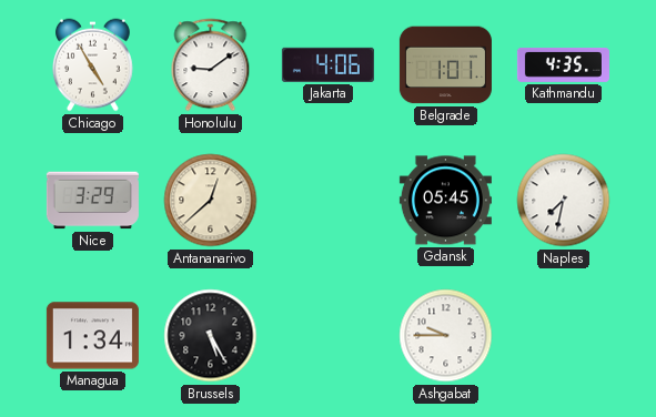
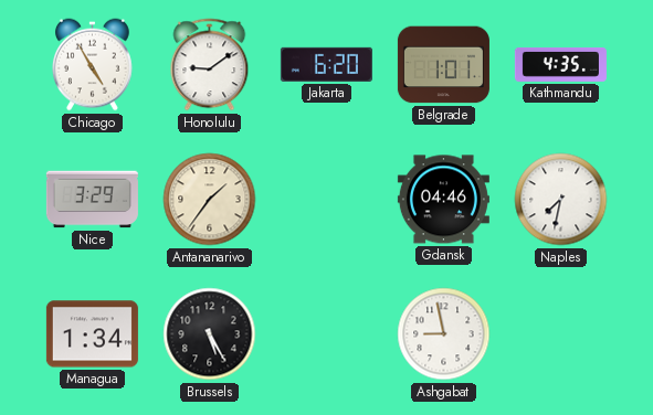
Jakarta: 4:06 -> 6:20
Antananarivo: 12:38 -> 1:36
Gdansk: 05:45 -> 04:46
Ashgabat: 9:45 -> 8:58
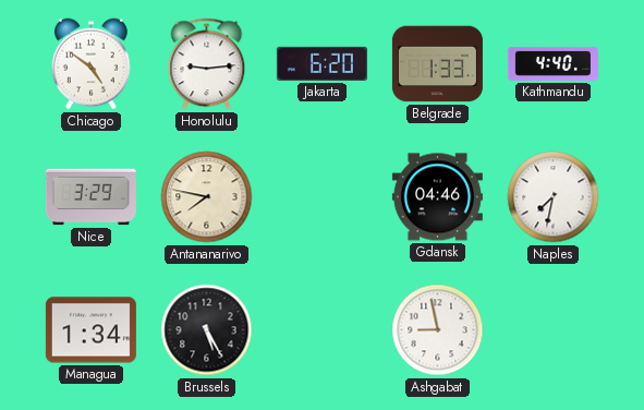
Chicago: 4:55 -> 4:51
Honolulu: 9:09 -> 9:14
Belgrade: 1:01 -> 1:33
Kathmandu: 4:35 -> 4:40
Antananarivo: 1:36 -> 7:47
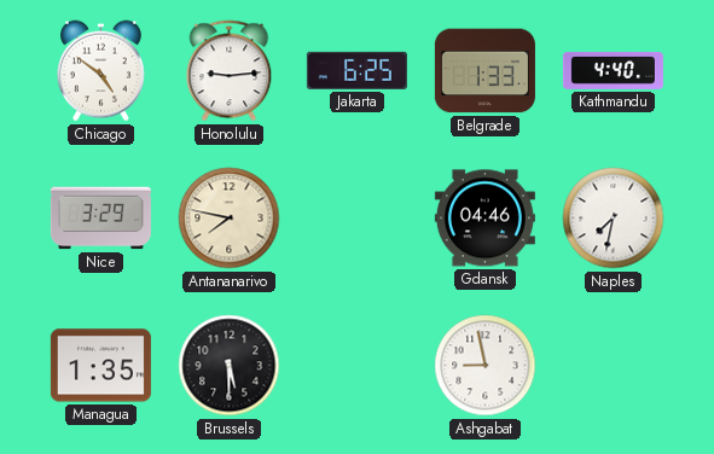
Jakarta: 6:20 -> 6:25
Managua: 1:34 -> 1:35
Brussels: 5:25 -> 5:30
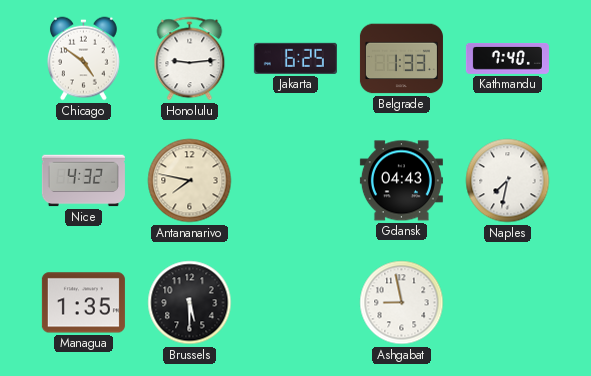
Kathmandu: 4:40 -> 7:40
Nice: 3:29 -> 4:32
Gdansk: 04:46 -> 04:43
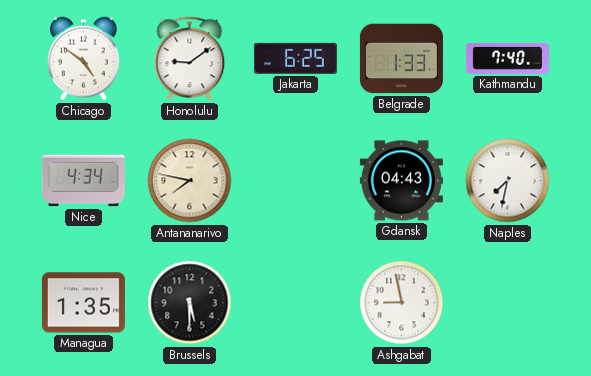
Honolulu: 9:14 -> 9:09
Nice: 4:32 -> 4:34
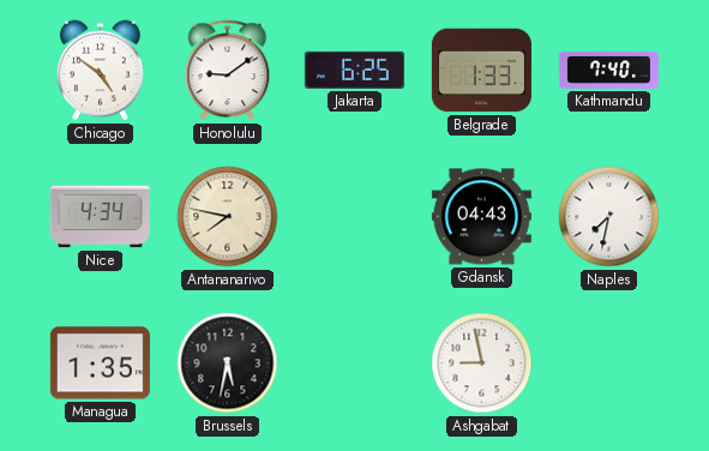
Brussels: 5:30 -> 5:32
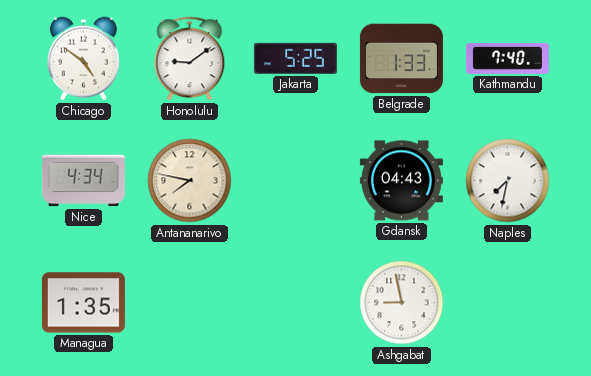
Jakarta: 6:25 -> 5:25
Brussels: 5:32 -> none
